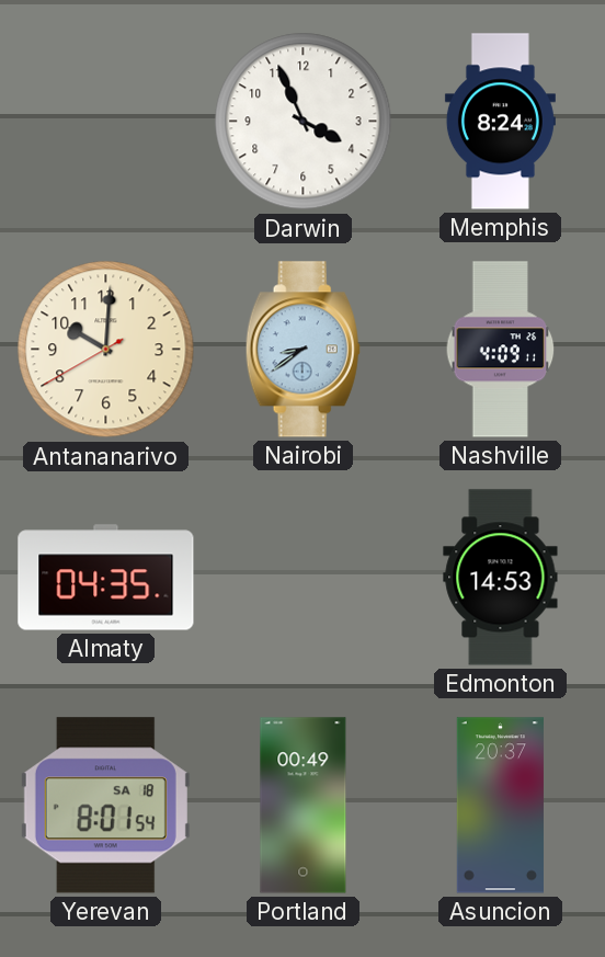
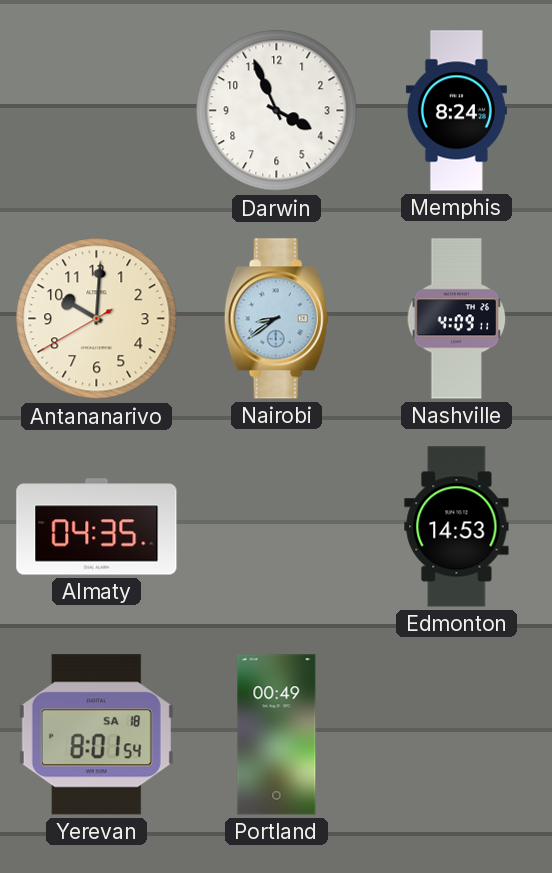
Asuncion: 20:37 -> none
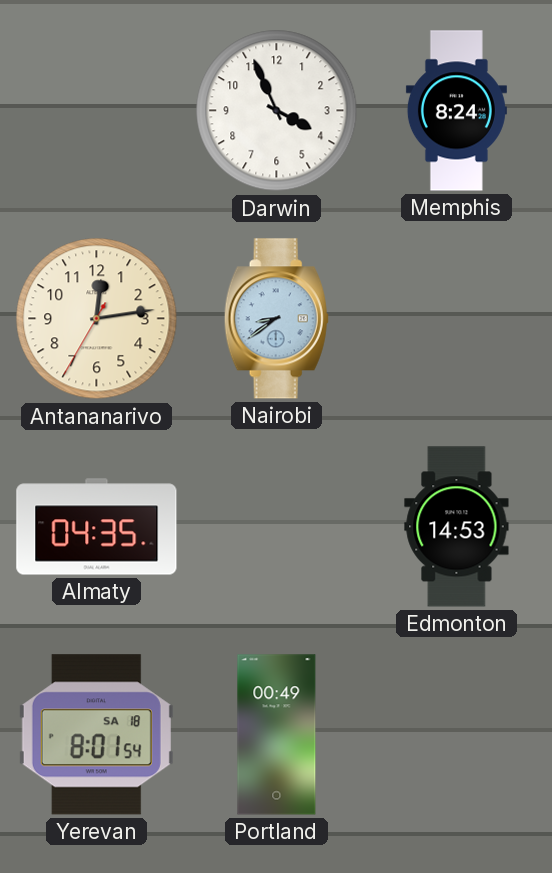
Antananarivo: 10:00 -> 12:13
Nashville: 4:09 -> none
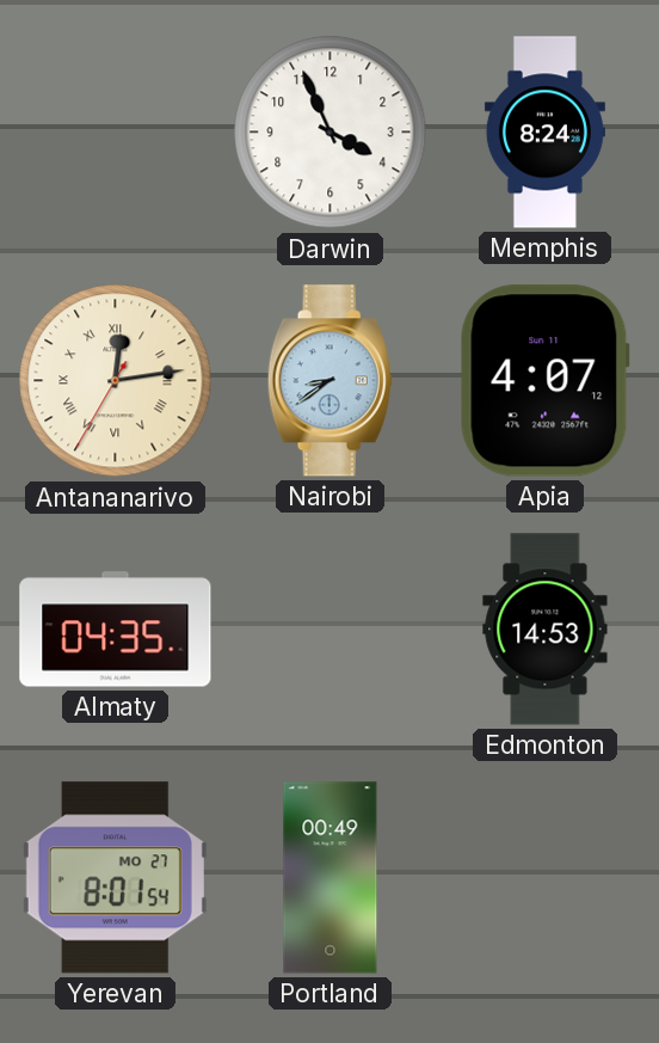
Antananarivo numerals: Arabic -> Roman
Apia: none -> 4:07
Yerevan date: SA 18 -> MO 27
